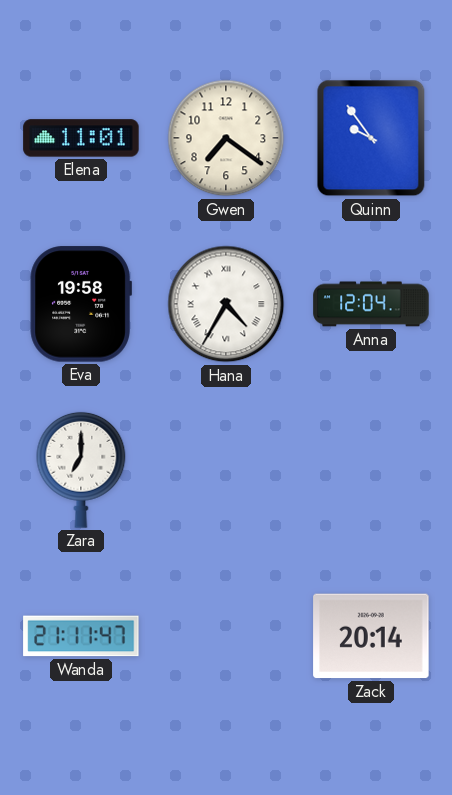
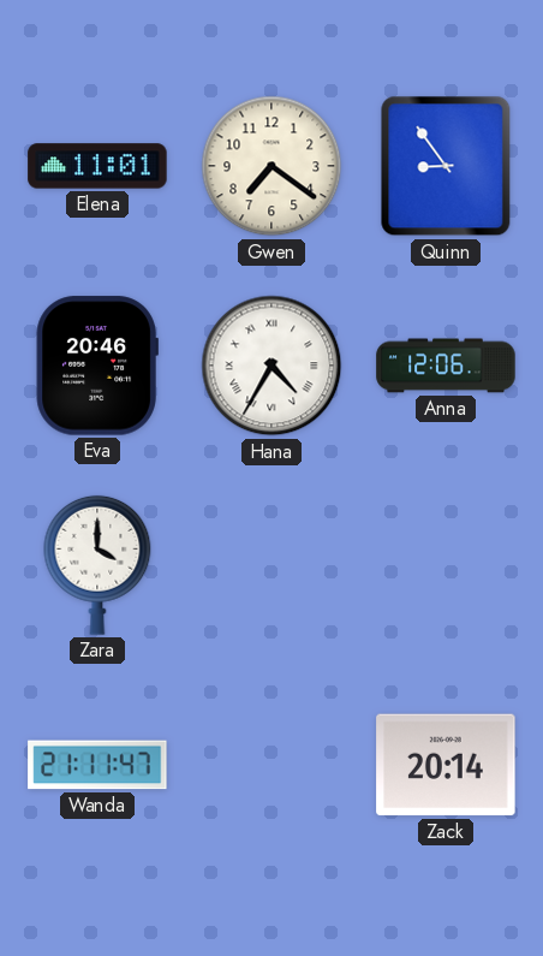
Quinn: 9:54 -> 8:54
Eva: 19:58 -> 20:46
Anna: 12:04 -> 12:06
Zara: 7:00 -> 4:00
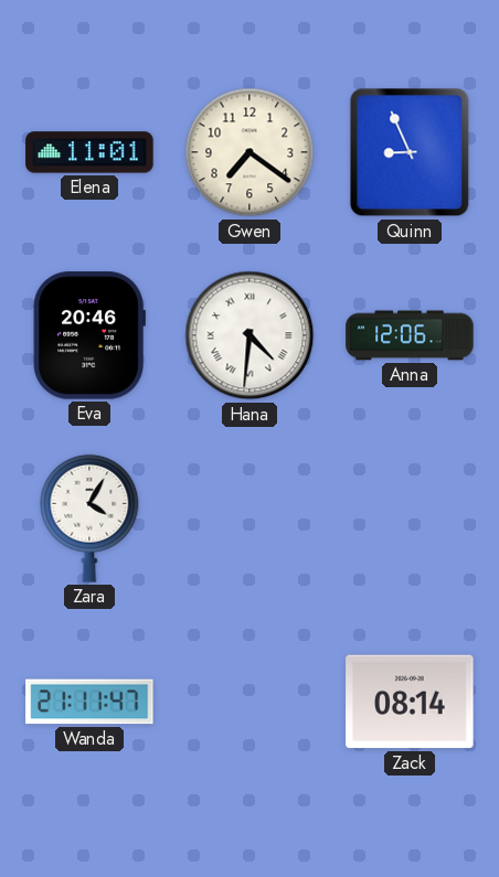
Quinn: 8:54 -> 8:56
Hana: 4:35 -> 4:31
Zara: 4:00 -> 4:05
Zack: 20:14 -> 08:14
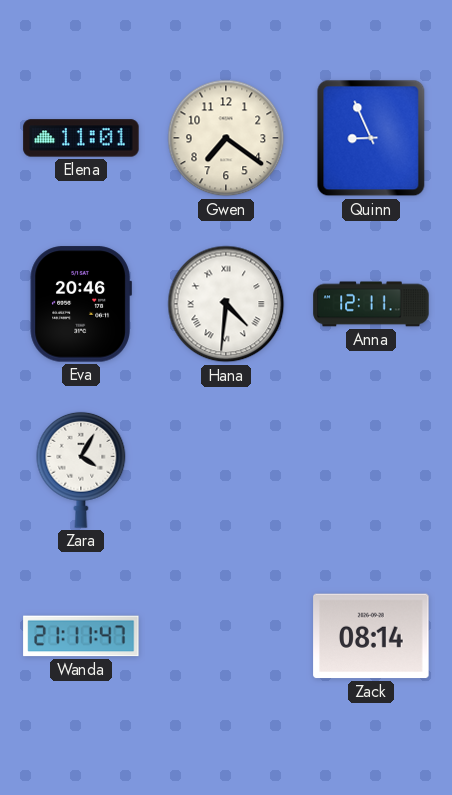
Anna: 12:06 -> 12:11
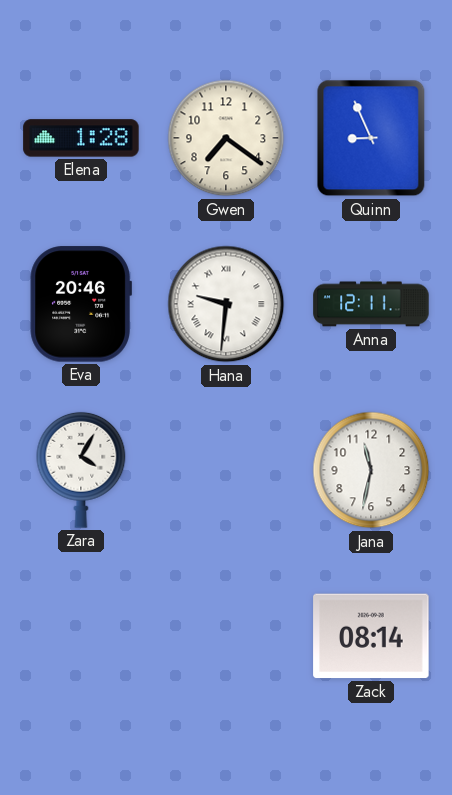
Elena: 11:01 -> 1:28
Hana: 4:31 -> 9:31
Jana: none -> 11:32
Wanda: 21:11 -> none
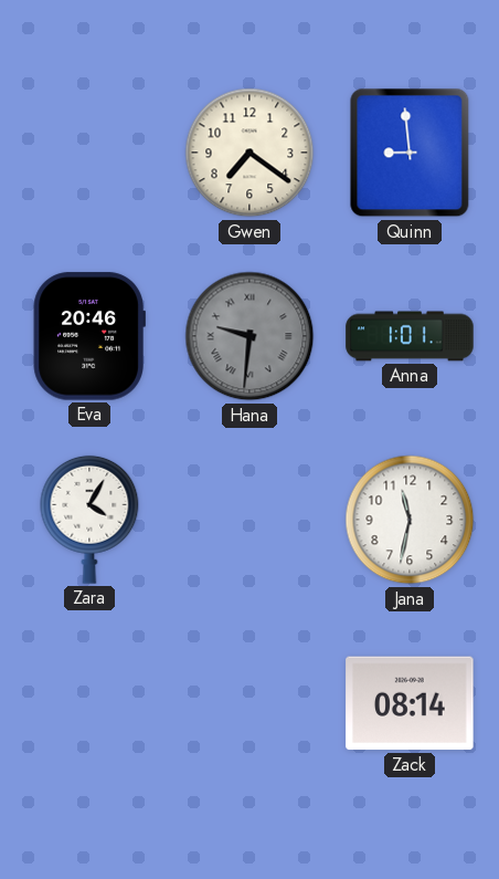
Elena: 1:28 -> none
Quinn: 8:56 -> 8:59
Hana dial: white -> grey
Anna: 12:11 -> 1:01
